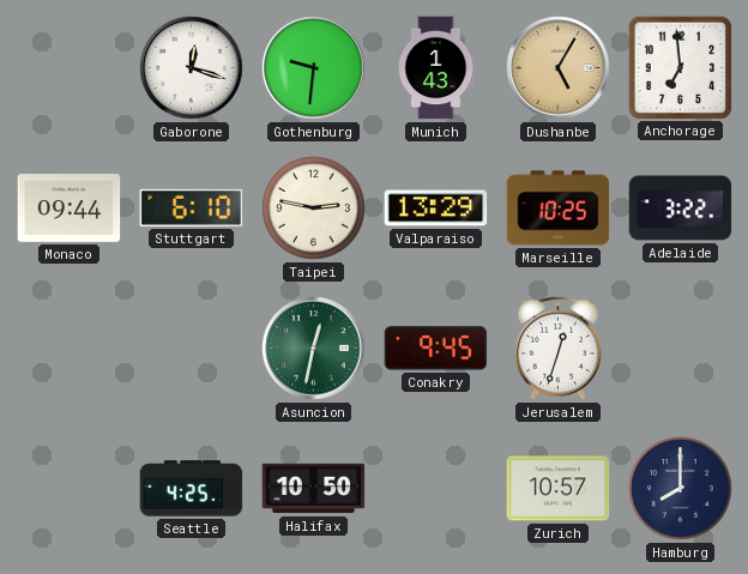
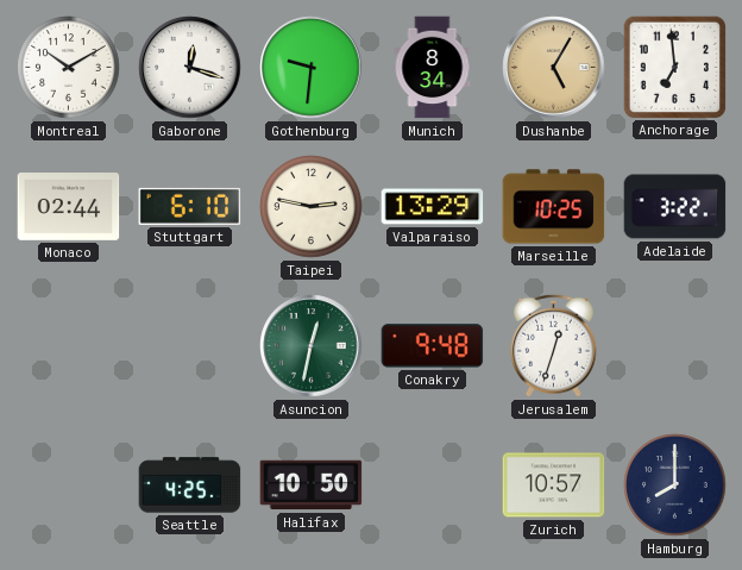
Montreal: none -> 10:10
Munich: 1:43 -> 8:34
Monaco: 09:44 -> 02:44
Conakry: 9:45 -> 9:48
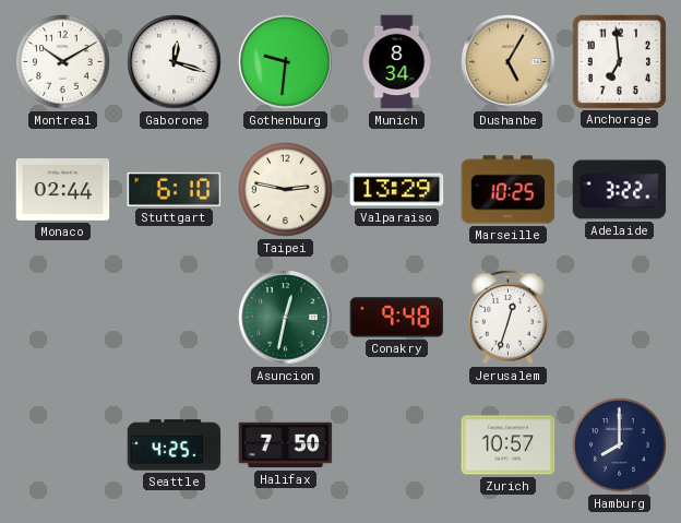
Halifax: 10:50 -> 7:50
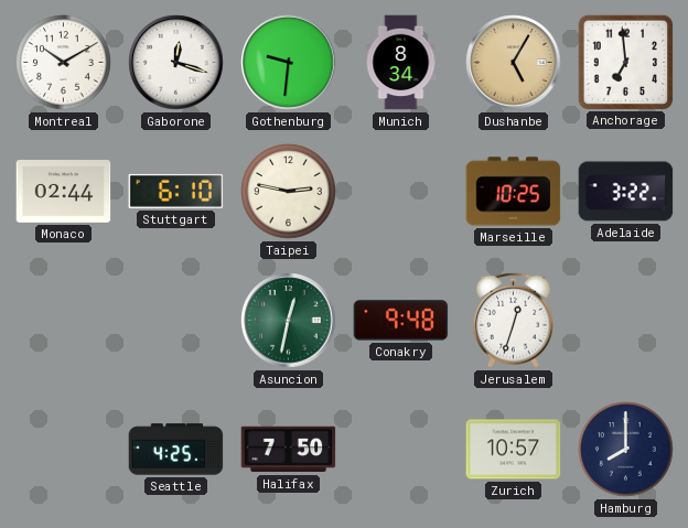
Valparaiso: 13:29 -> none
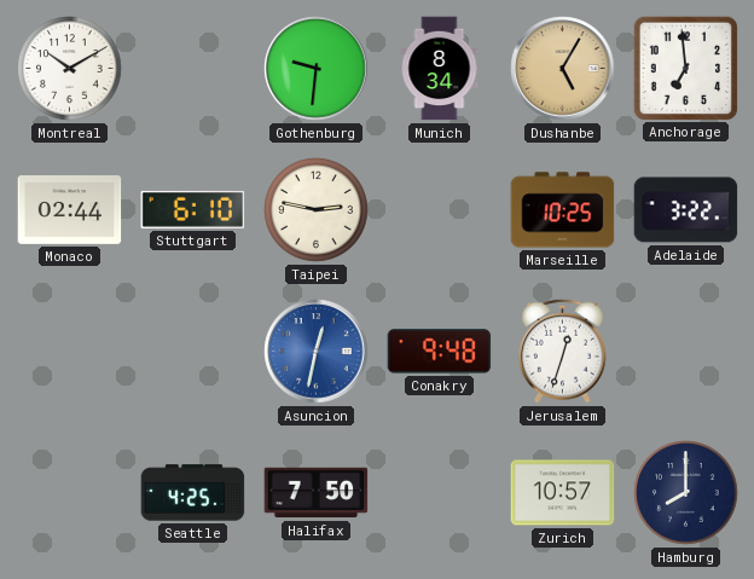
Gaborone: 12:18 -> none
Asuncion dial: green -> blue
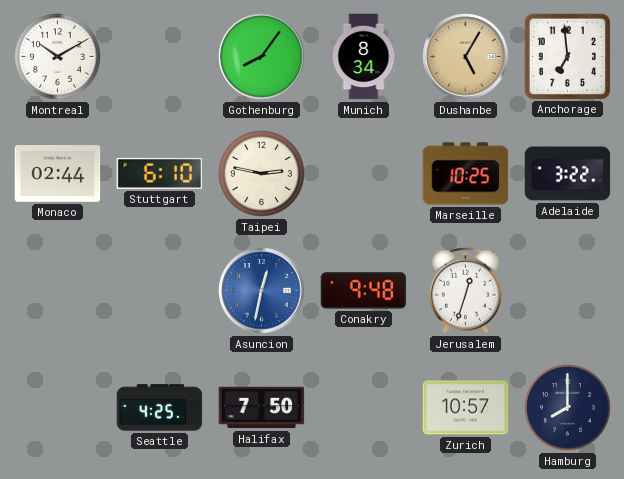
Gothenburg: 9:31 -> 8:06
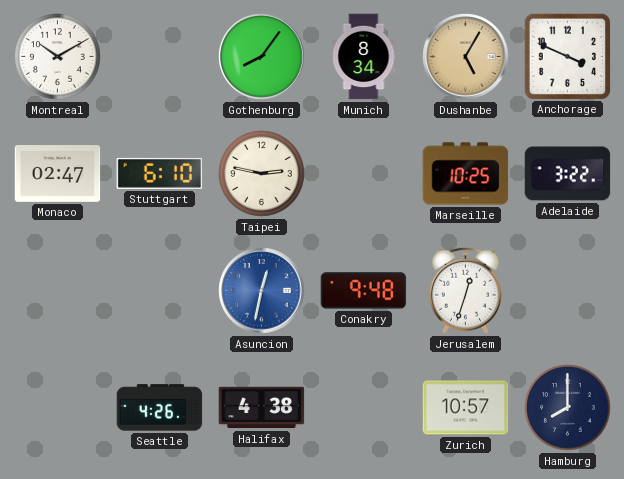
Anchorage: 6:59 -> 3:49
Monaco: 02:44 -> 02:47
Seattle: 4:25 -> 4:26
Halifax: 7:50 -> 4:38
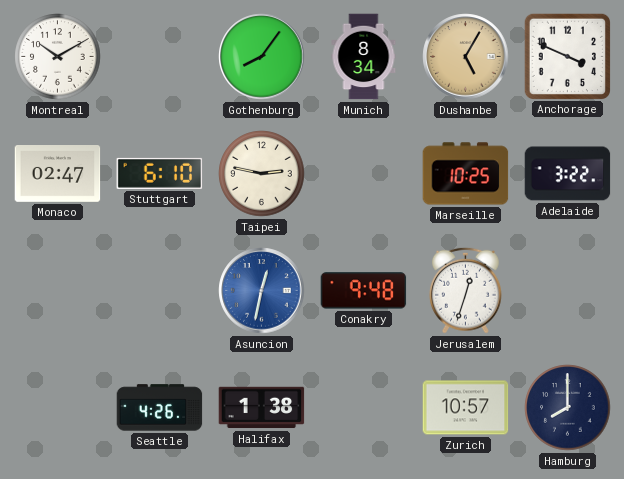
Halifax: 4:38 -> 1:38
